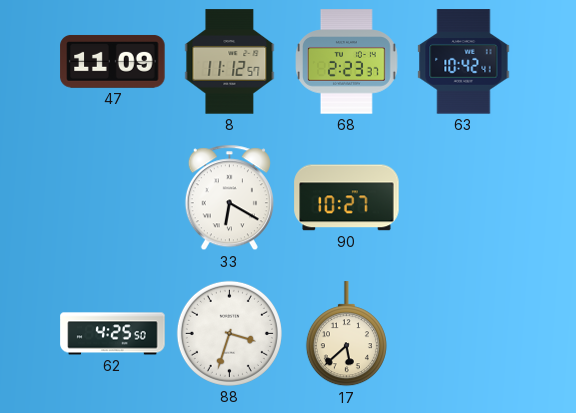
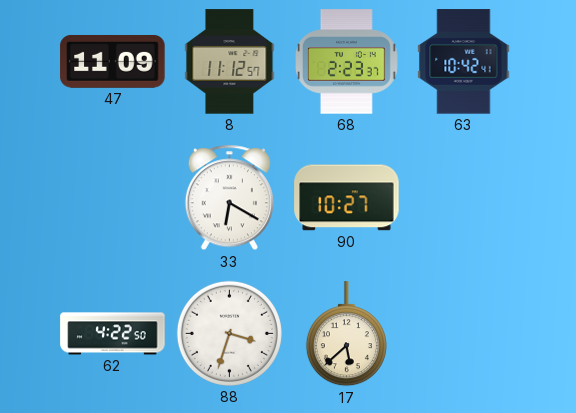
62: 4:25 -> 4:22
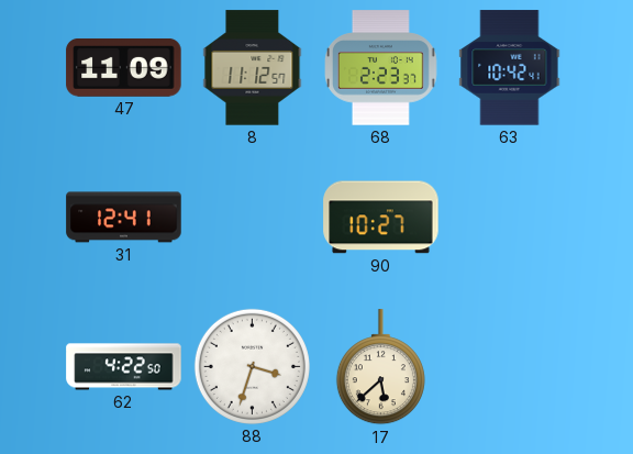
31: none -> 12:41
33: 6:20 -> none
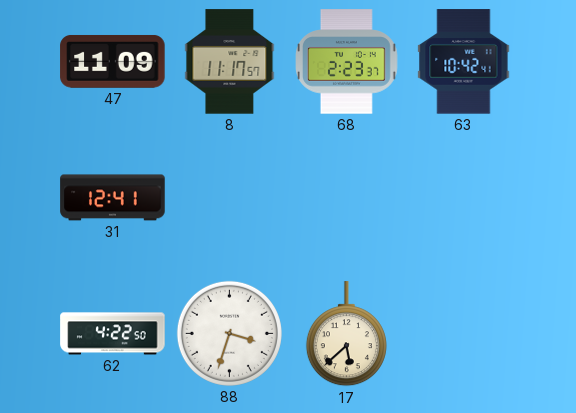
8: 11:12 -> 11:17
90: 10:27 -> none
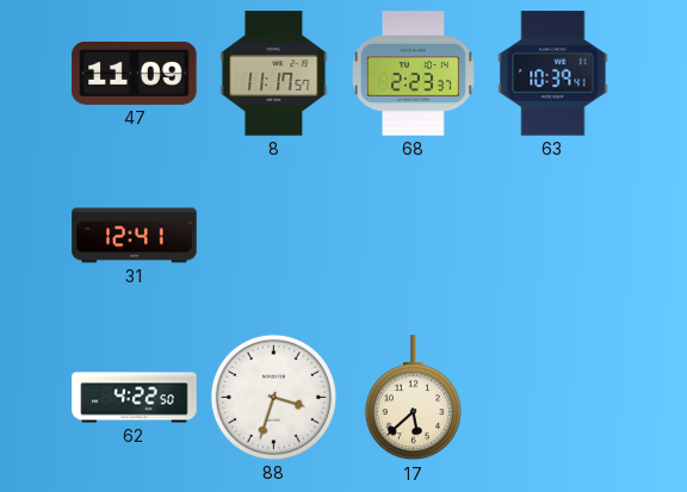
63: 10:42 -> 10:39
